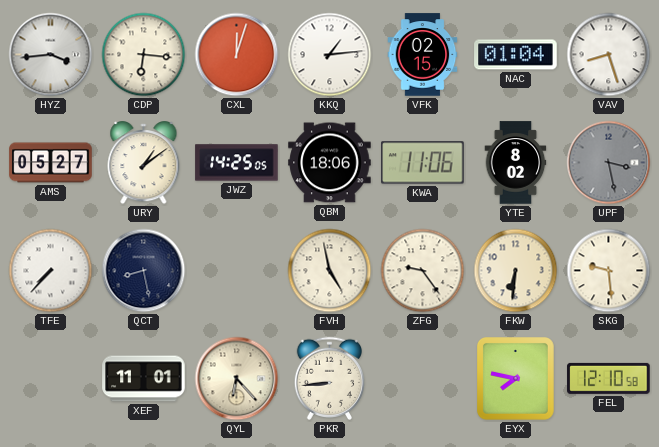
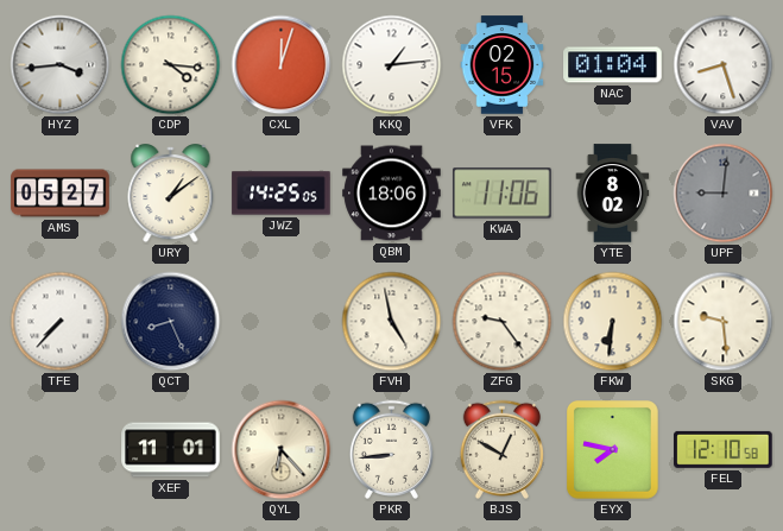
CDP: 6:16 -> 4:16
UPF: 3:28 -> 9:01
QCT: 8:28 -> 8:26
BJS: none -> 12:50
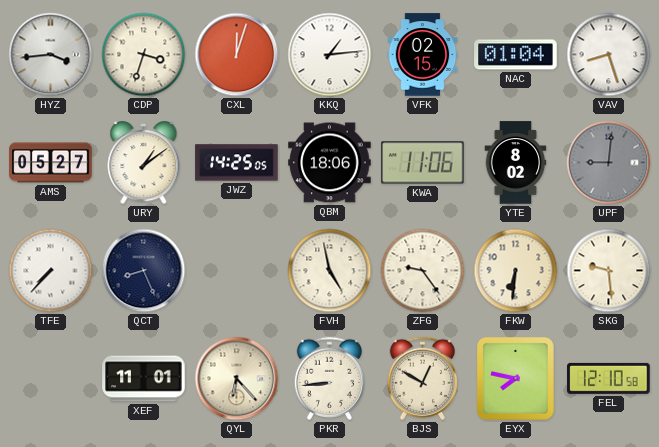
CDP: 4:16 -> 3:33
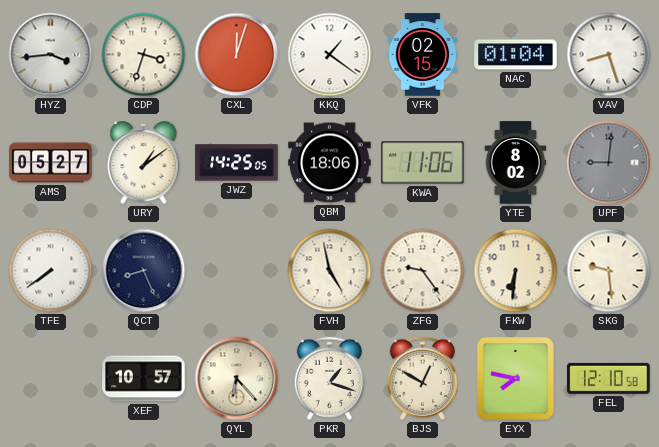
KKQ: 1:14 -> 1:21
TFE: 7:37 -> 7:39
XEF: 11:01 -> 10:57
PKR: 8:44 -> 1:18
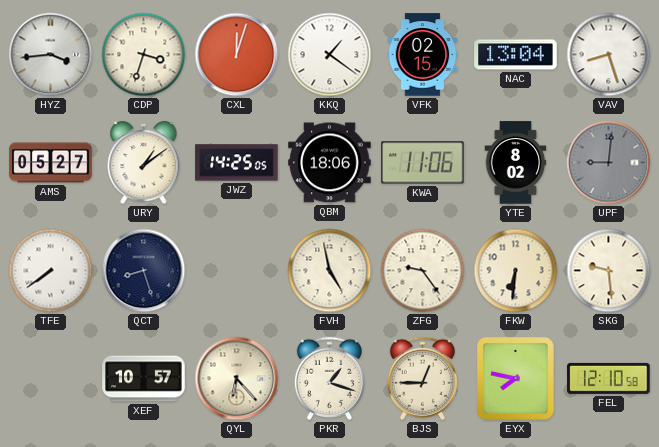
NAC: 01:04 -> 13:04
QCT: 8:26 -> 8:27
BJS: 12:50 -> 12:45
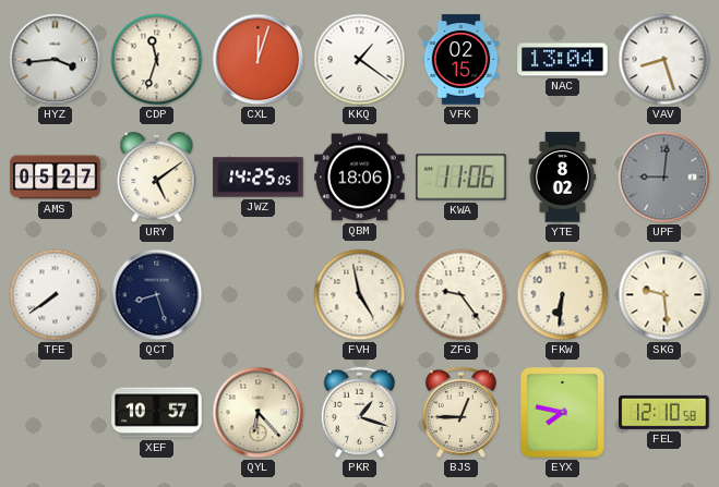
CDP: 3:33 -> 11:33
URY: 1:09 -> 5:09
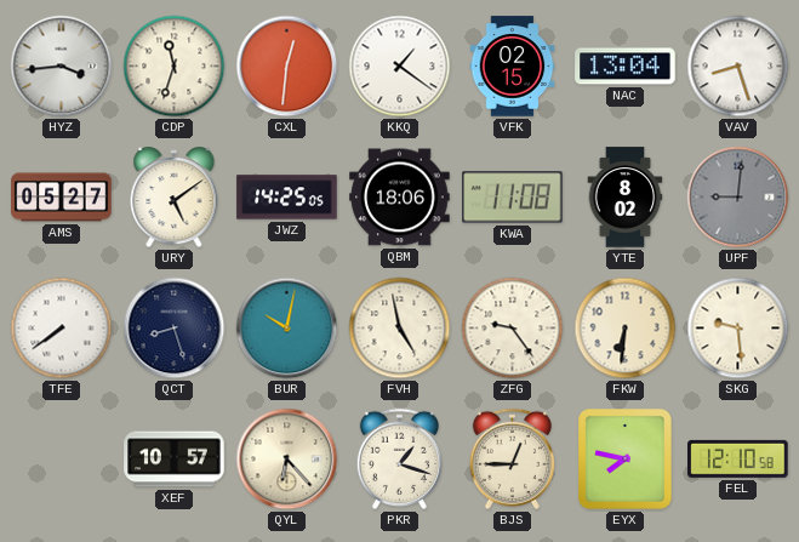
CXL: 12:03 -> 12:31
KWA: 11:06 -> 11:08
BUR: none -> 10:02
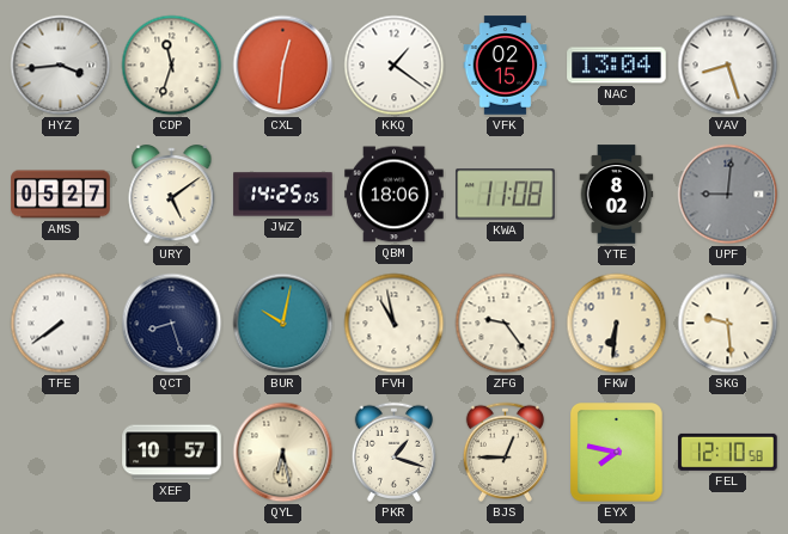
FVH: 4:58 -> 10:58
QYL: 6:23 -> 6:28
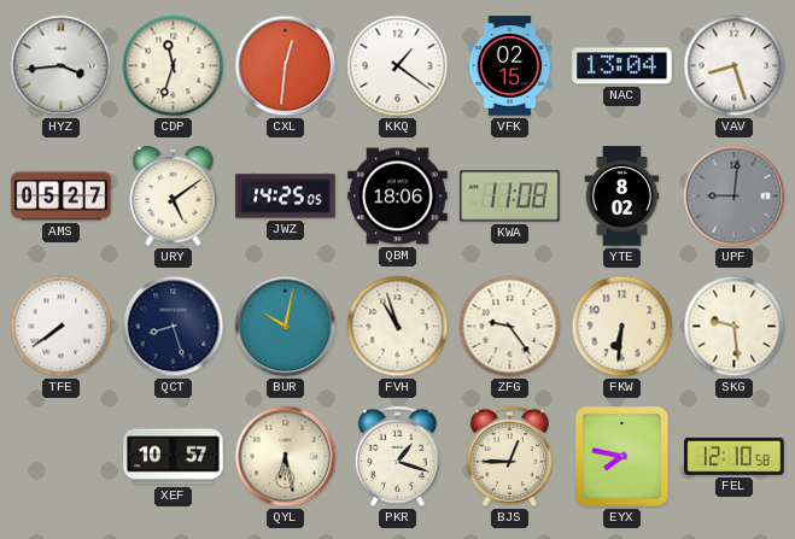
FVH: 10:58 -> 10:57
